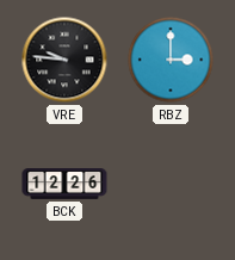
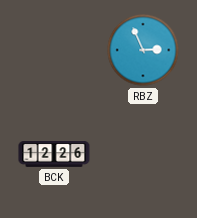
VRE: 9:46 -> none
RBZ: 3:00 -> 2:56
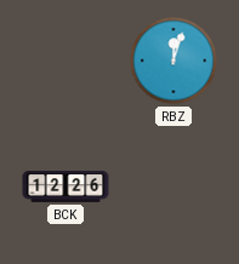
RBZ: 2:56 -> 12:03
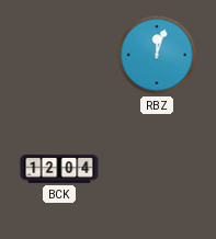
BCK: 12:26 -> 12:04
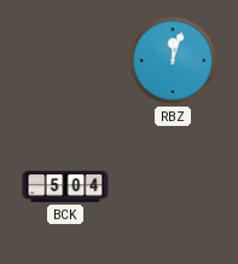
BCK: 12:04 -> 5:04
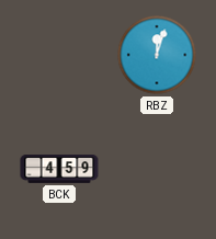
BCK: 5:04 -> 4:59
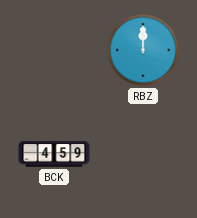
RBZ: 12:03 -> 12:00
